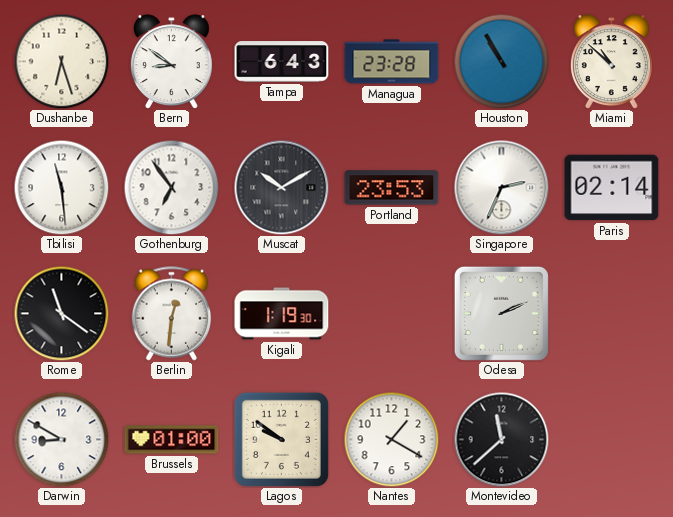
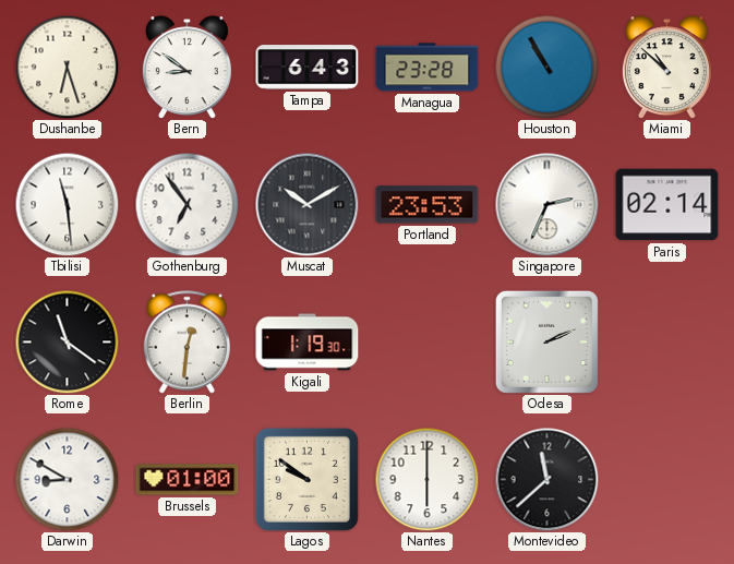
Nantes: 1:20 -> 6:00
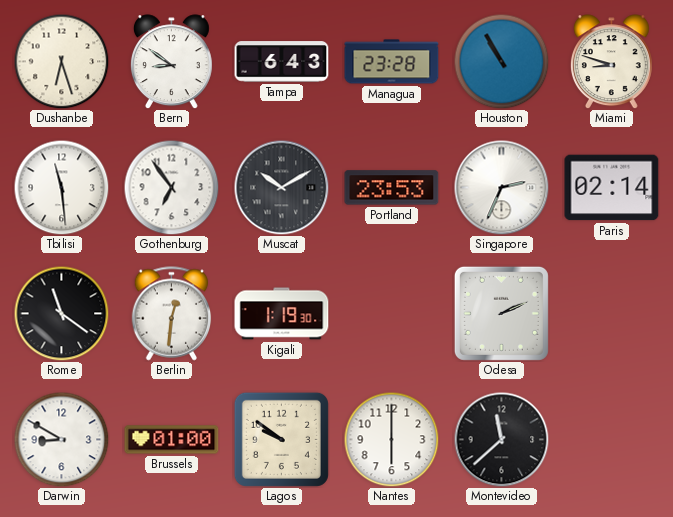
Miami: 10:52 -> 8:48
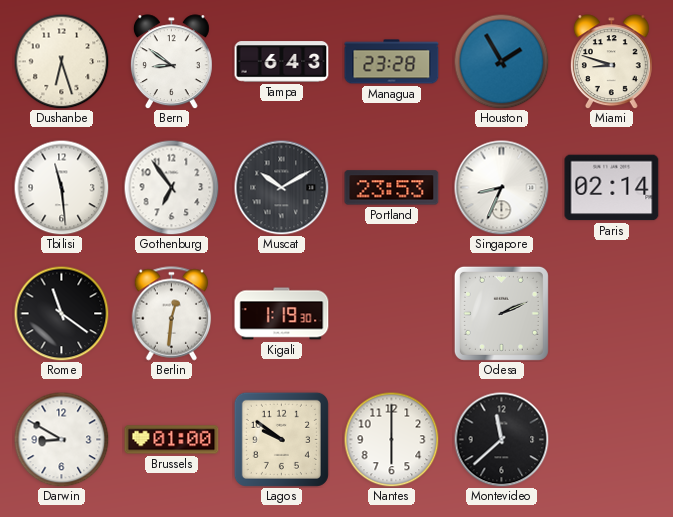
Houston: 10:55 -> 1:55
Singapore: 2:34 -> 8:34
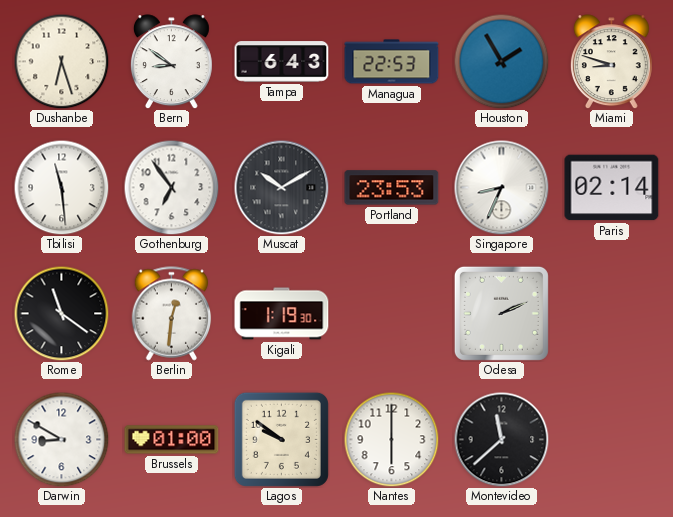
Managua: 23:28 -> 22:53
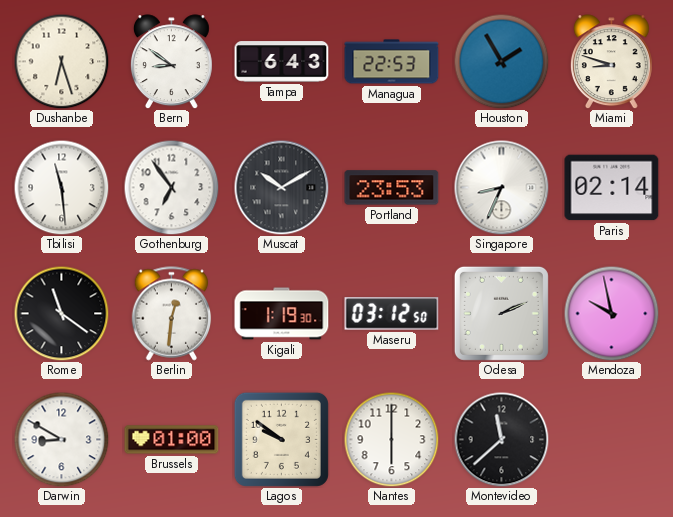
Maseru: none -> 03:12
Mendoza: none -> 9:58
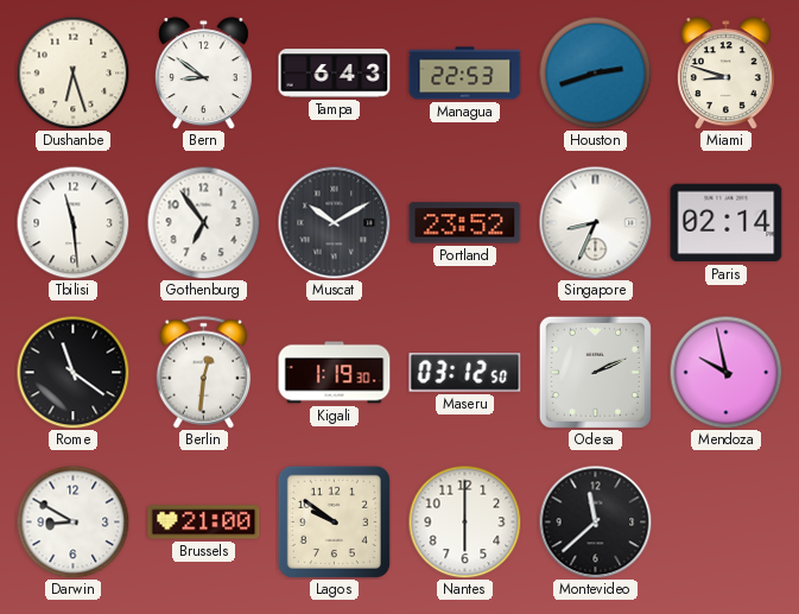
Houston: 1:55 -> 2:42
Portland: 23:53 -> 23:52
Brussels: 01:00 -> 21:00
